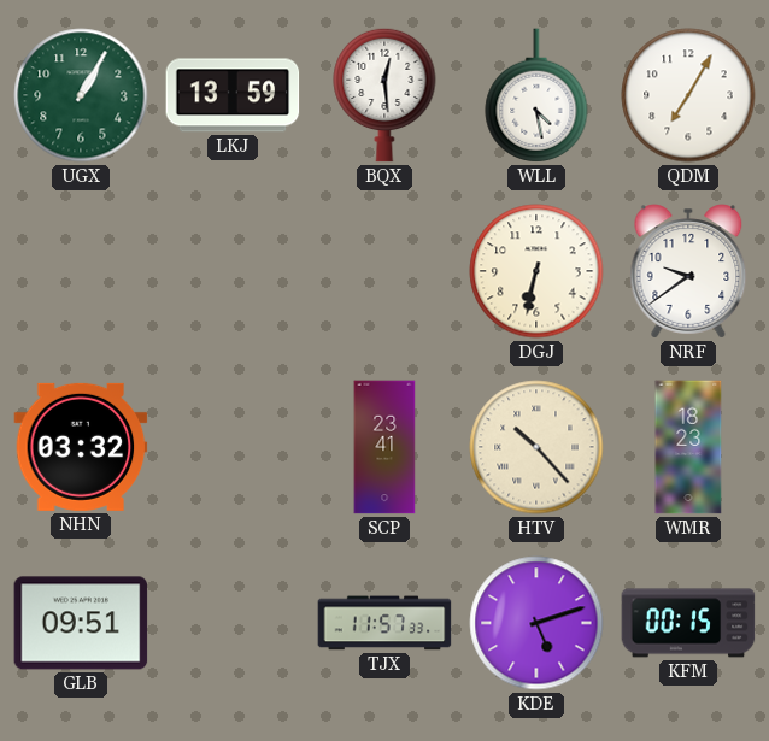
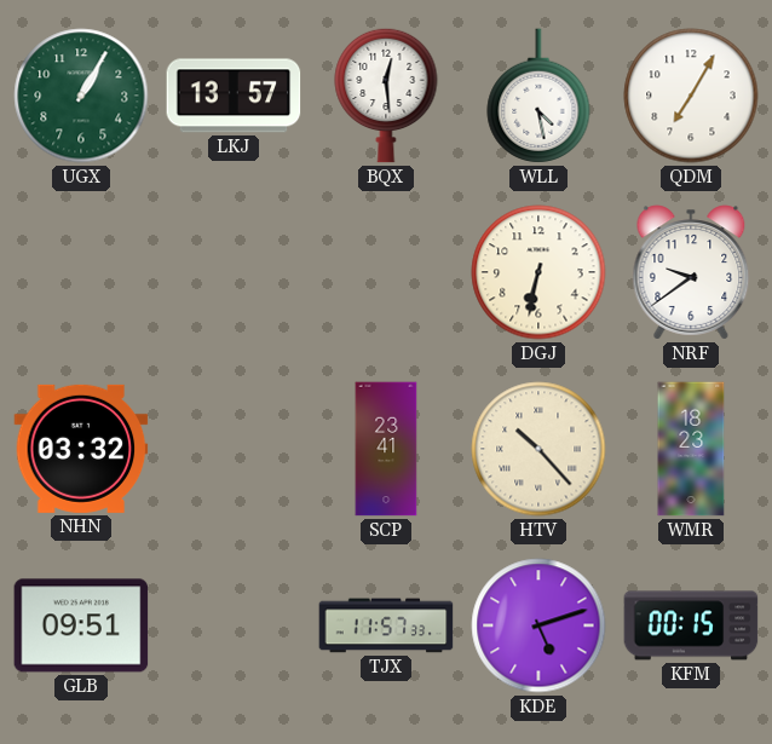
LKJ: 13:59 -> 13:57
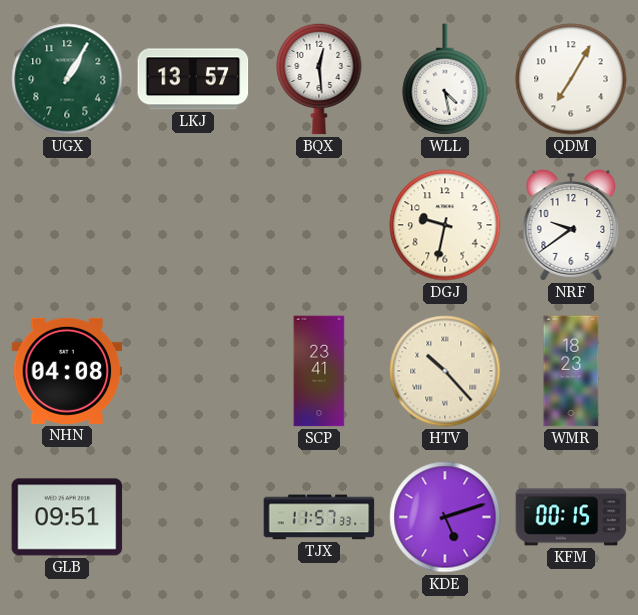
DGJ: 6:32 -> 9:32
NHN: 03:32 -> 04:08
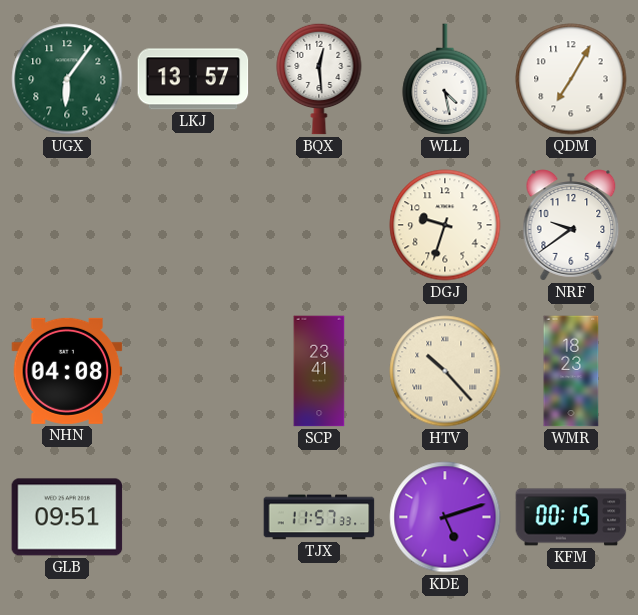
UGX: 1:05 -> 6:06
DGJ: 9:32 -> 9:33
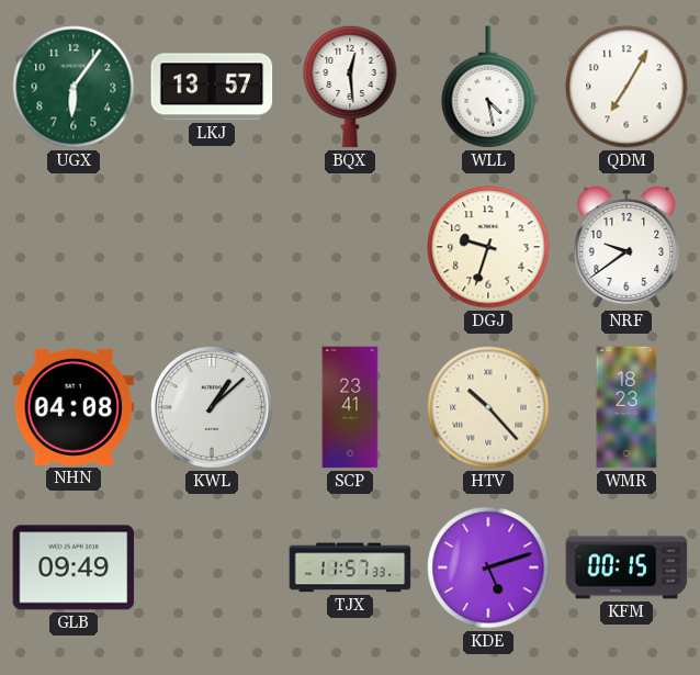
KWL: none -> 1:08
GLB: 09:51 -> 09:49
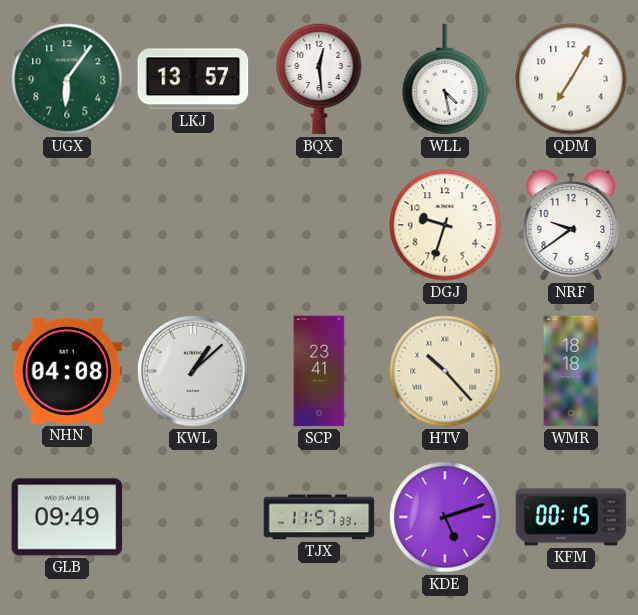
WMR: 18:23 -> 18:18
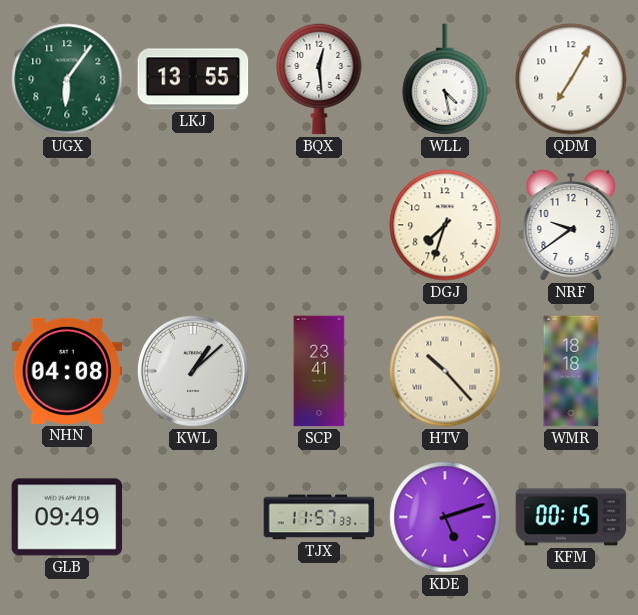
LKJ: 13:57 -> 13:55
DGJ: 9:33 -> 7:33
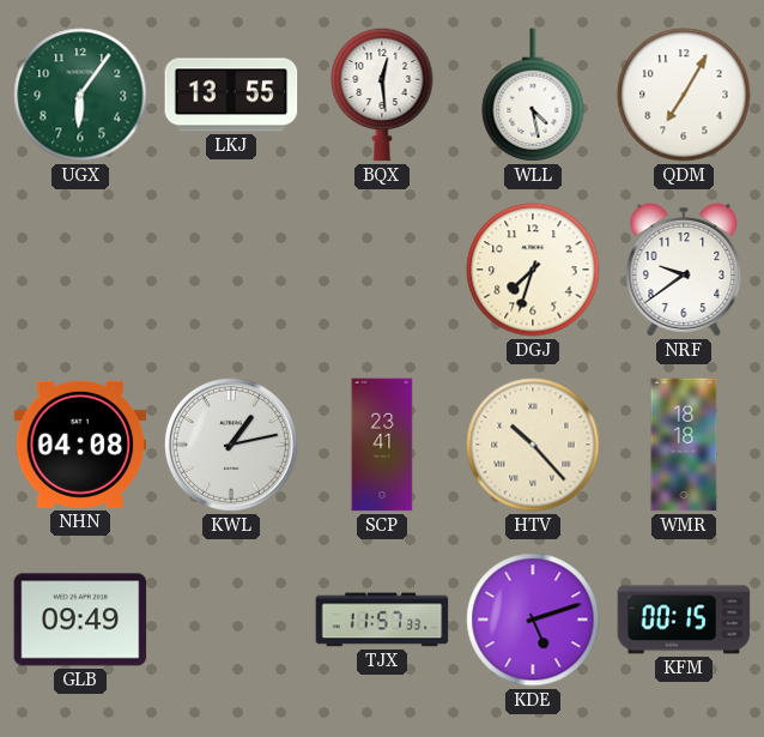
KWL: 1:08 -> 1:13
